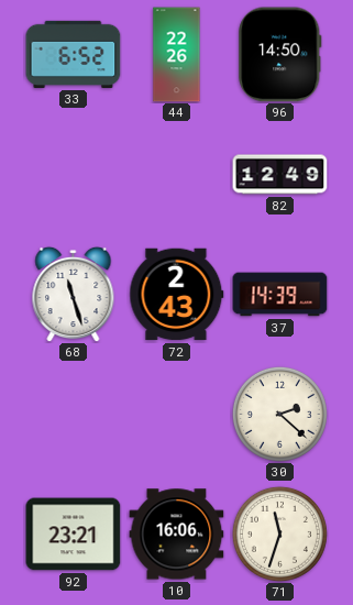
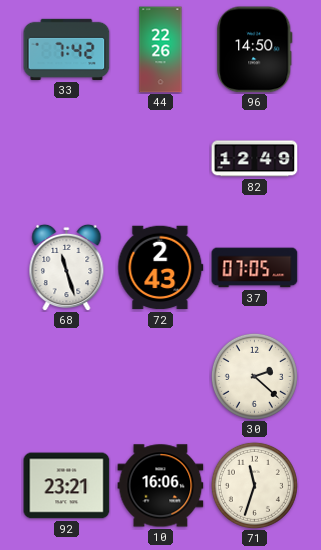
33: 6:52 -> 7:42
37: 14:39 -> 07:05
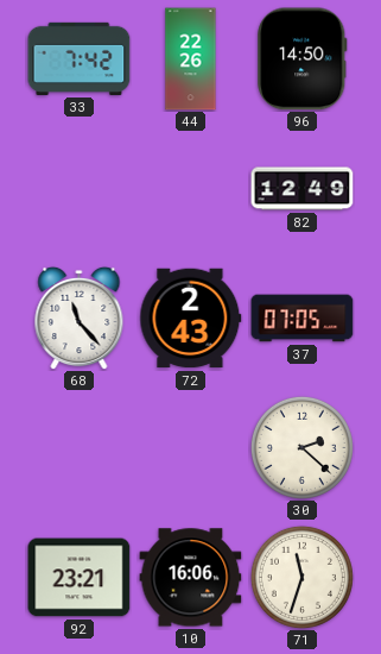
68: 11:27 -> 11:23
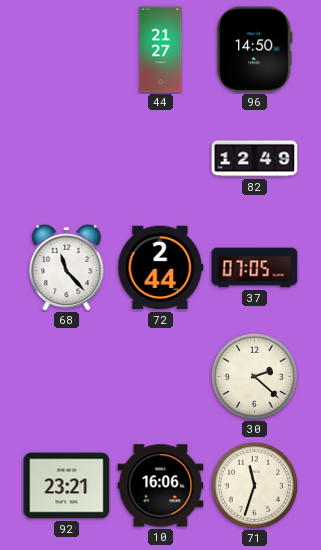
33: 7:42 -> none
44: 22:26 -> 21:27
72: 2:43 -> 2:44
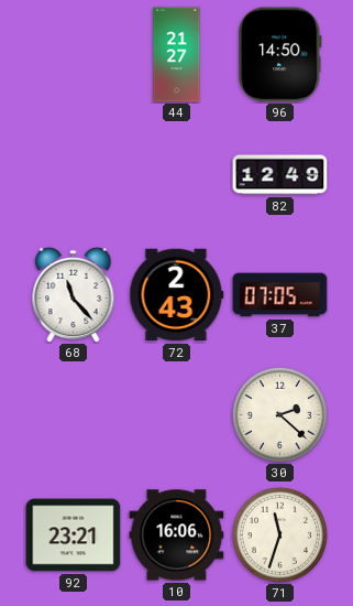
72: 2:44 -> 2:43
